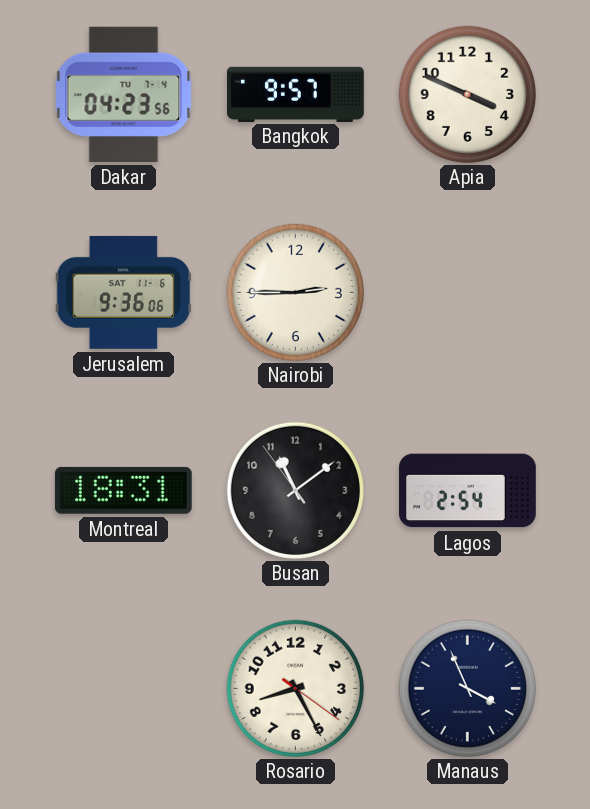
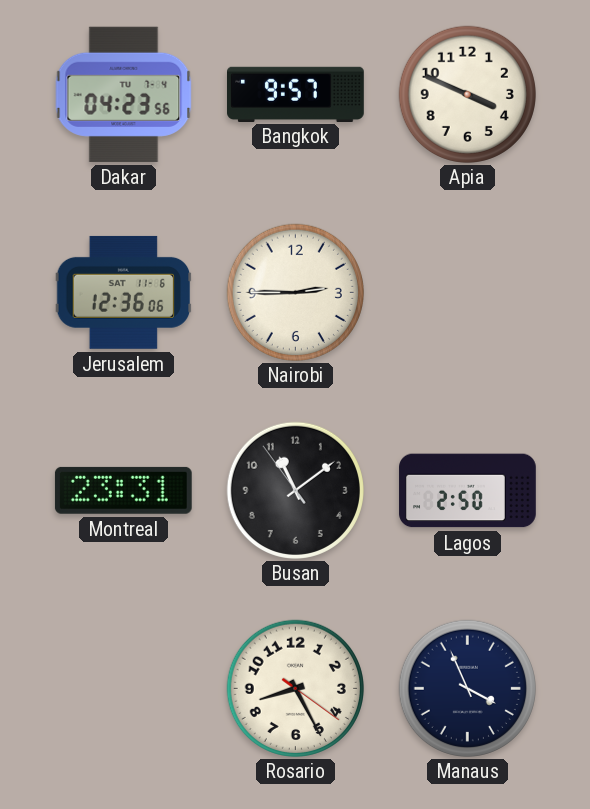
Jerusalem: 9:36 -> 12:36
Montreal: 18:31 -> 23:31
Lagos: 2:54 -> 2:50
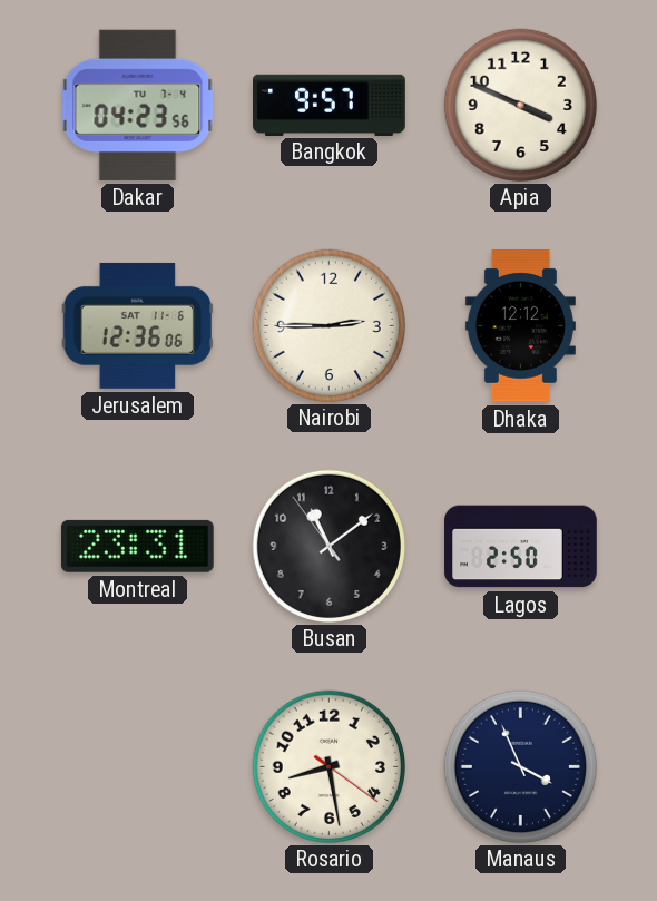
Dhaka: none -> 12:12
Rosario: 8:25 -> 8:28
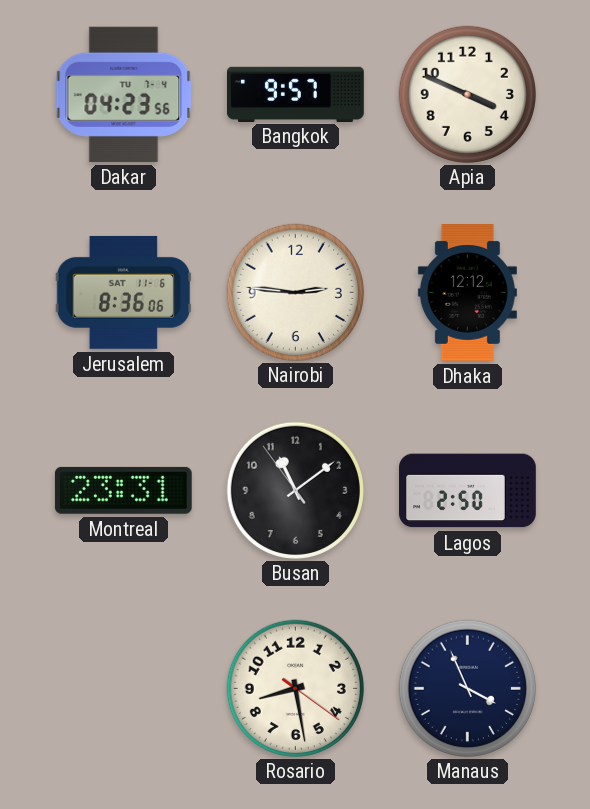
Jerusalem: 12:36 -> 8:36
Nairobi: 2:45 -> 2:46
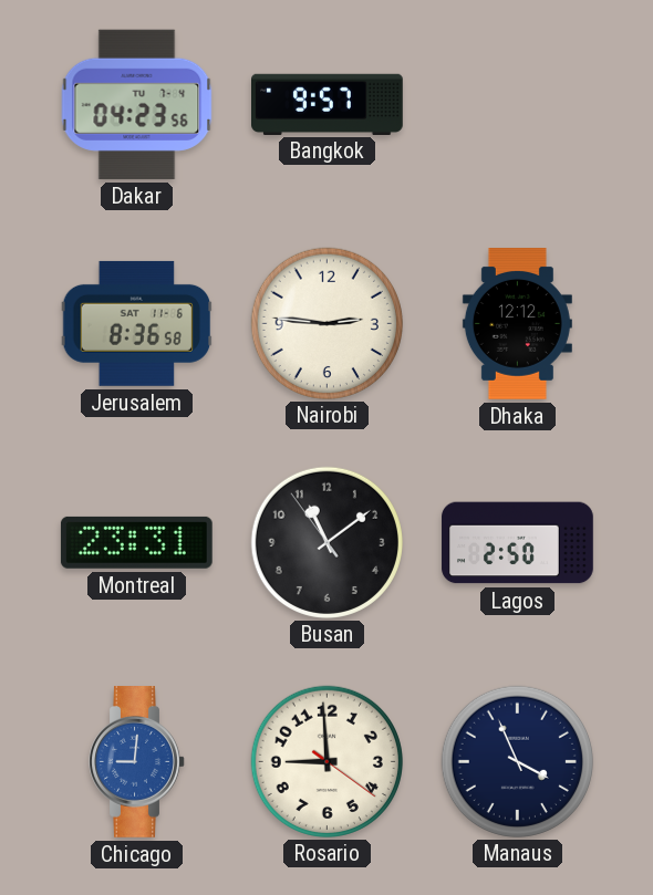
Apia: 3:49 -> none
Jerusalem: 8:36:06 -> 8:36:58
Chicago: none -> 9:01
Rosario: 8:28 -> 8:59
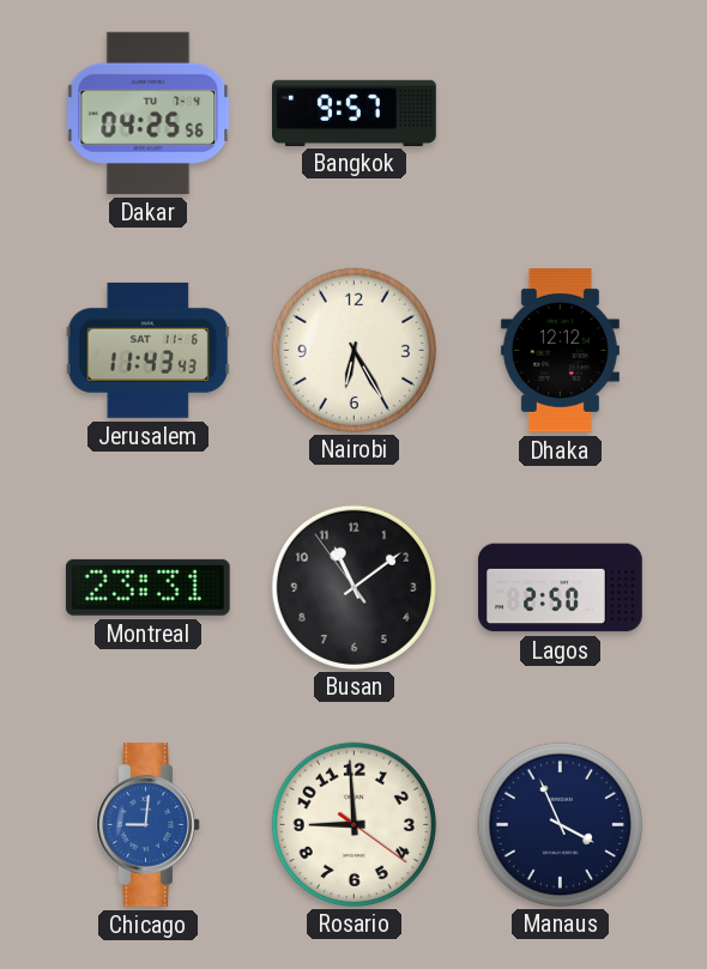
Dakar: 04:23 -> 04:25
Jerusalem: 8:36 -> 11:43
Nairobi: 2:46 -> 6:25
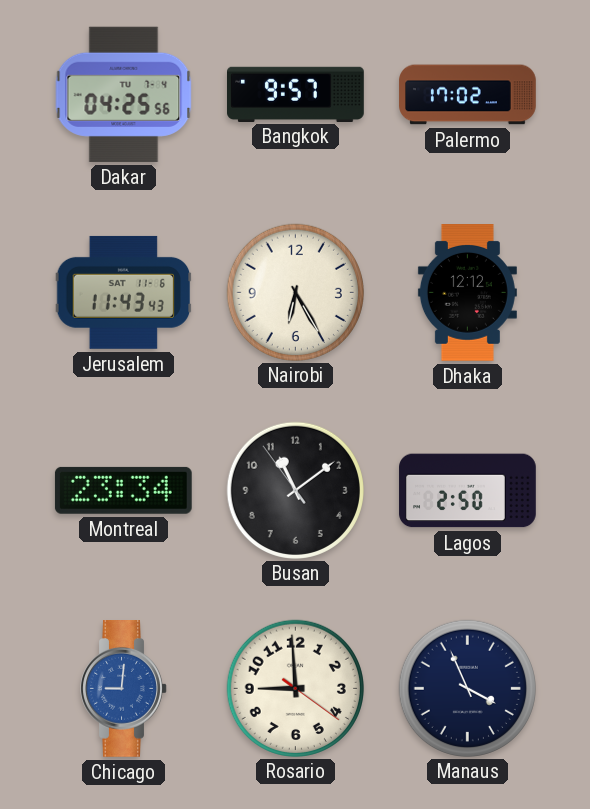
Palermo: none -> 17:02
Montreal: 23:31 -> 23:34
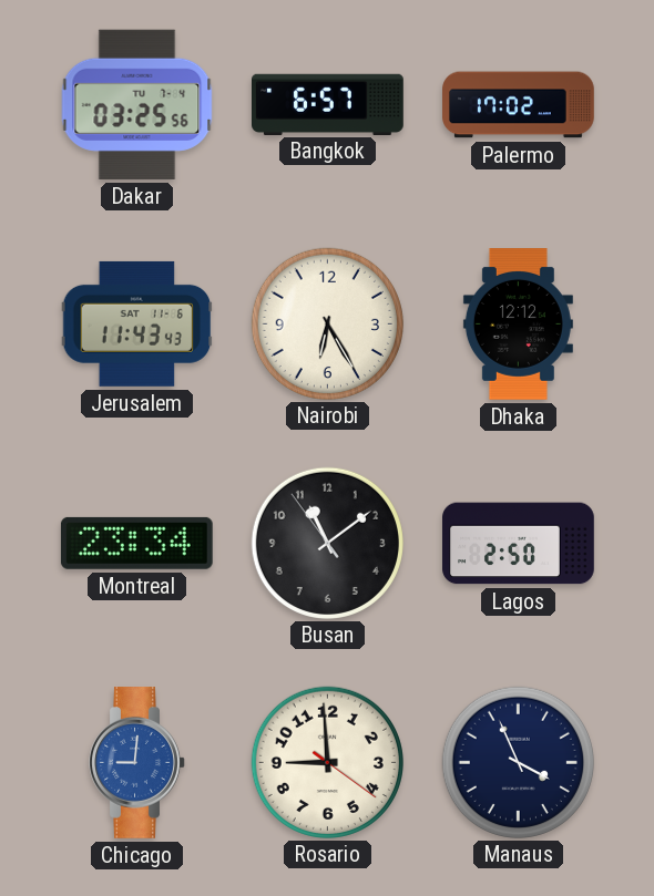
Dakar: 04:25 -> 03:25
Bangkok: 9:57 -> 6:57
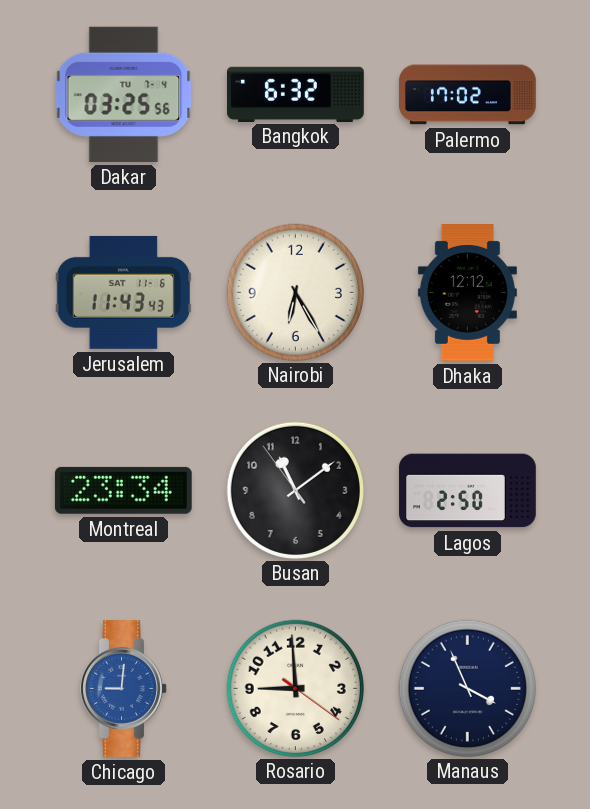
Bangkok: 6:57 -> 6:32
